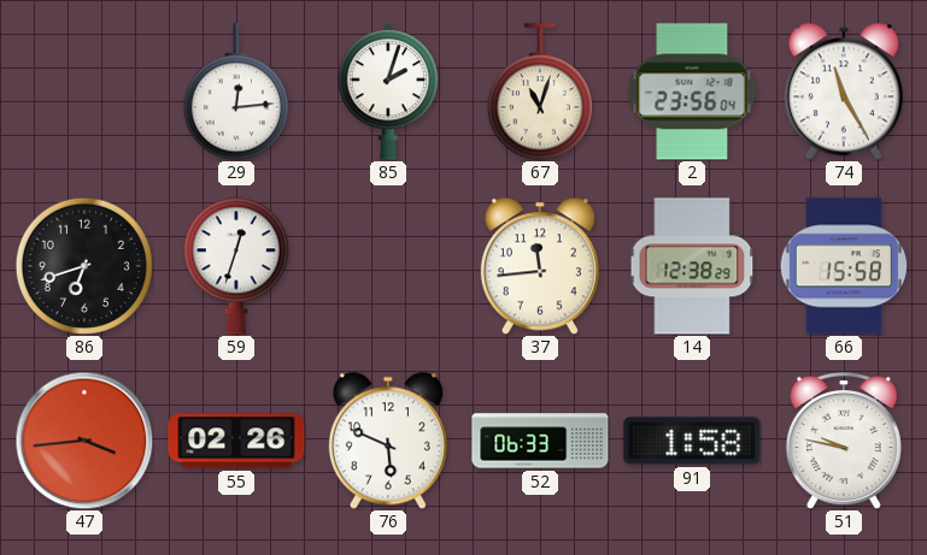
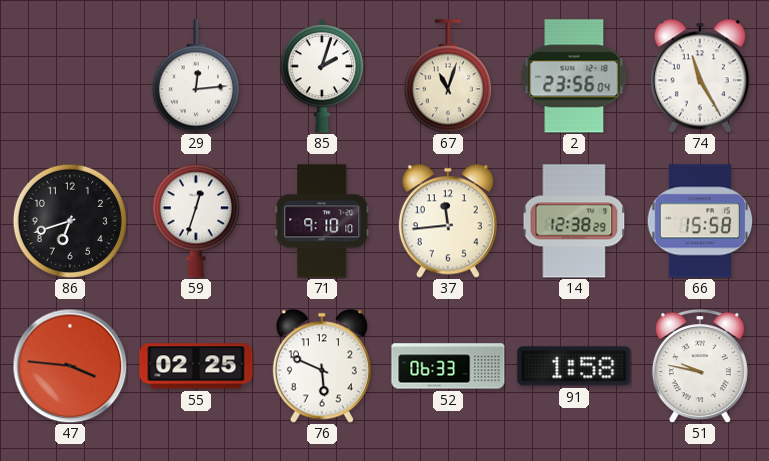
71: none -> 9:10
47: 3:44 -> 3:46
55: 02:26 -> 02:25
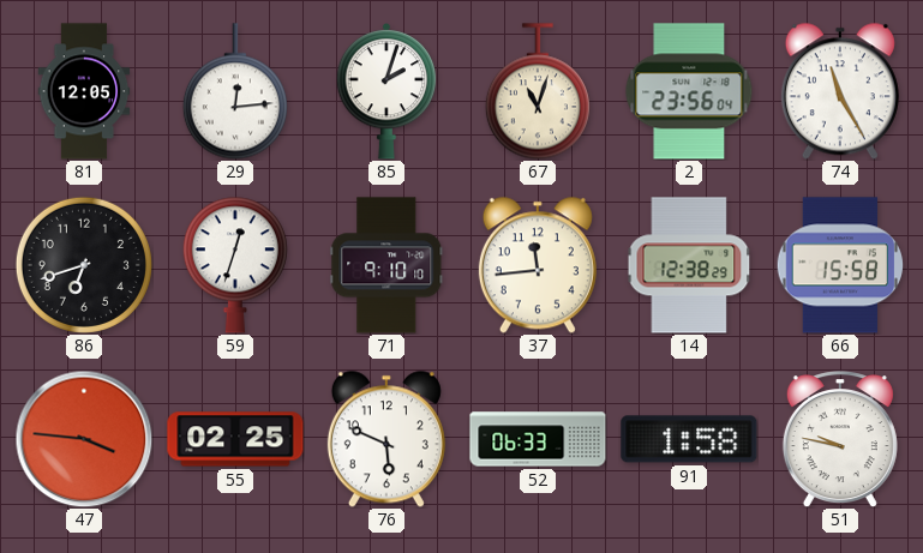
81: none -> 12:05
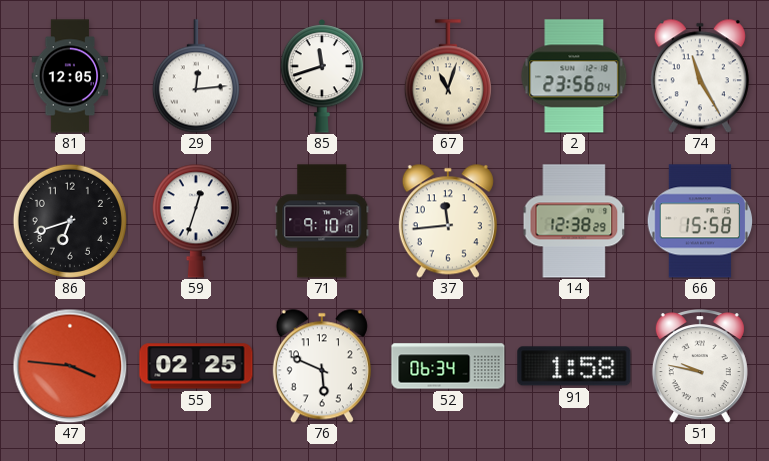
85: 2:03 -> 11:42
52: 06:33 -> 06:34
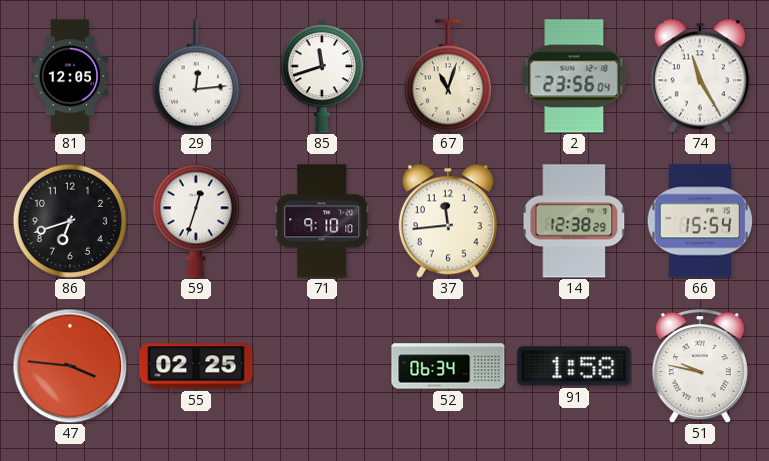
66: 15:58 -> 15:54
76: 5:49 -> none
